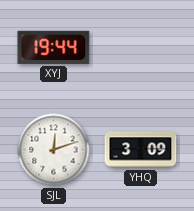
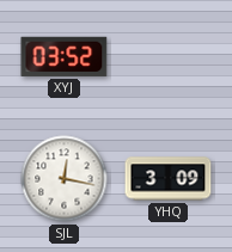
XYJ: 19:44 -> 03:52
SJL: 12:12 -> 12:17
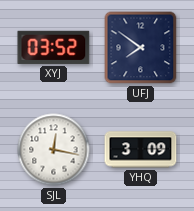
UFJ: none -> 7:51
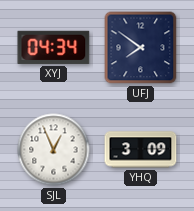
XYJ: 03:52 -> 04:34
SJL: 12:17 -> 12:56
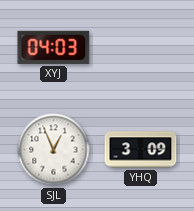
XYJ: 04:34 -> 04:03
UFJ: 7:51 -> none
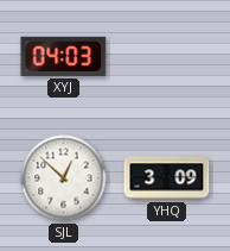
SJL: 12:56 -> 12:52
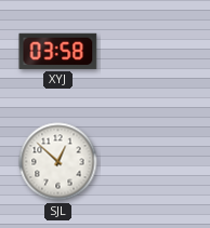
XYJ: 04:03 -> 03:58
YHQ: 3:09 -> none
